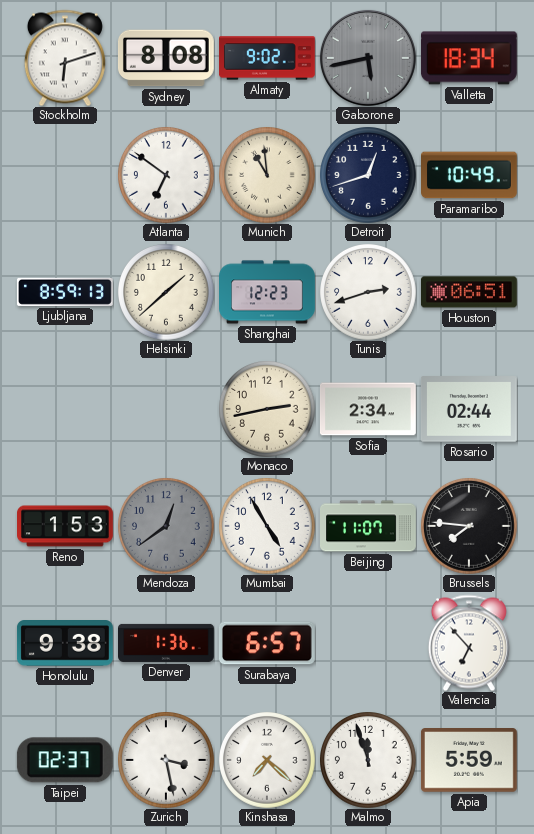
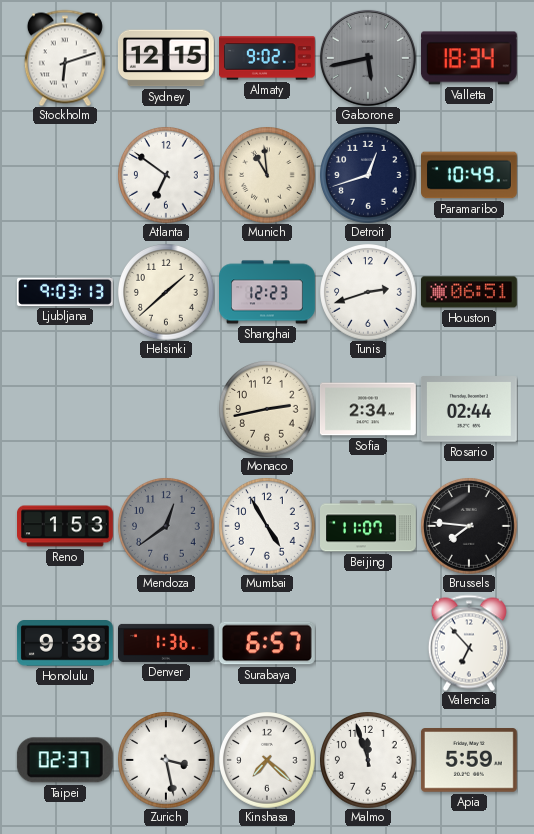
Sydney: 8:08 -> 12:15
Ljubljana: 8:59 -> 9:03
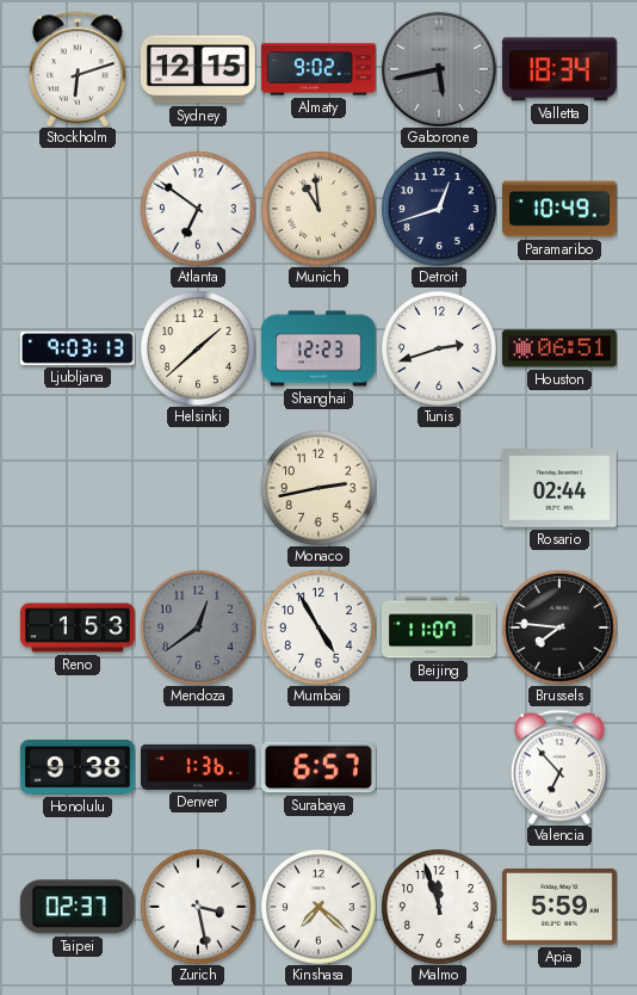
Sofia: 2:34 -> none
